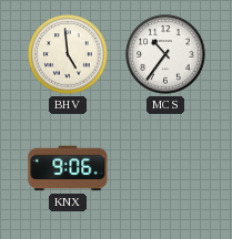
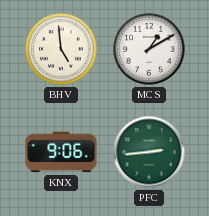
MCS: 10:36 -> 1:10
PFC: none -> 2:44
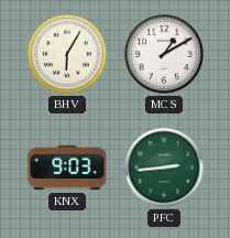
BHV: 4:59 -> 6:05
KNX: 9:06 -> 9:03
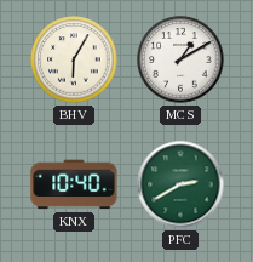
KNX: 9:03 -> 10:40
PFC: 2:44 -> 2:40
